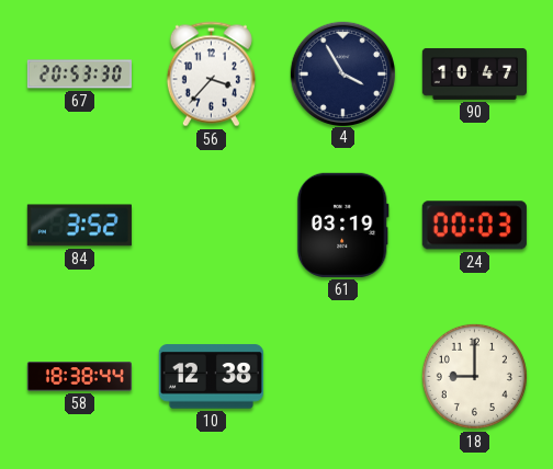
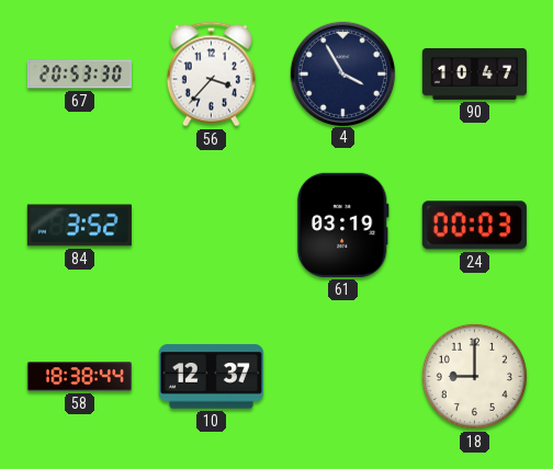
10: 12:38 -> 12:37
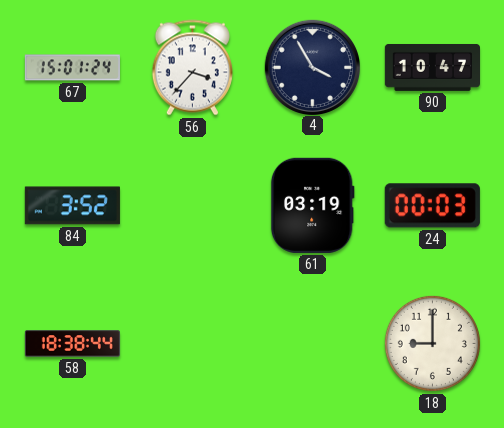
67: 20:53 -> 15:01
10: 12:37 -> none
